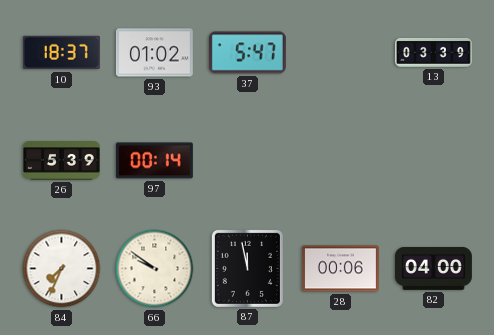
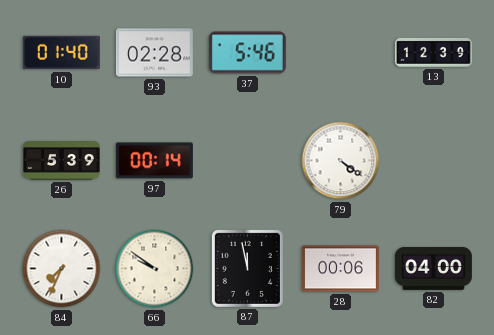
10: 18:37 -> 01:40
93: 01:02 -> 02:28
37: 5:47 -> 5:46
13: 03:39 -> 12:39
79: none -> 4:21
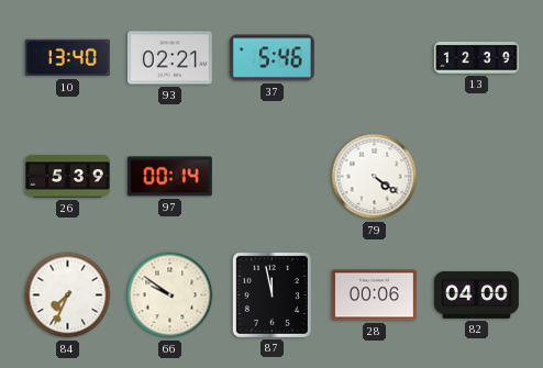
10: 01:40 -> 13:40
93: 02:28 -> 02:21
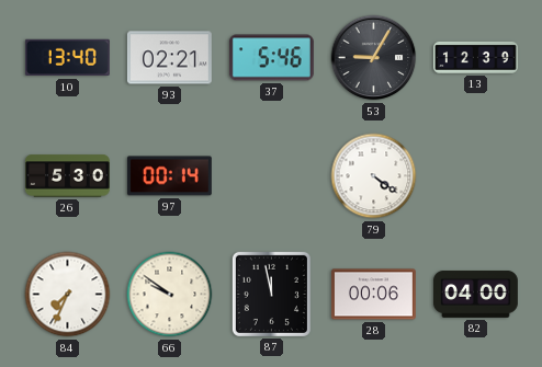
53: none -> 9:05
26: 5:39 -> 5:30
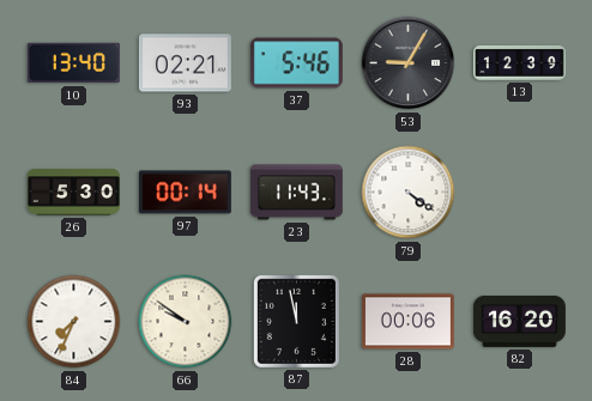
23: none -> 11:43
82: 04:00 -> 16:20
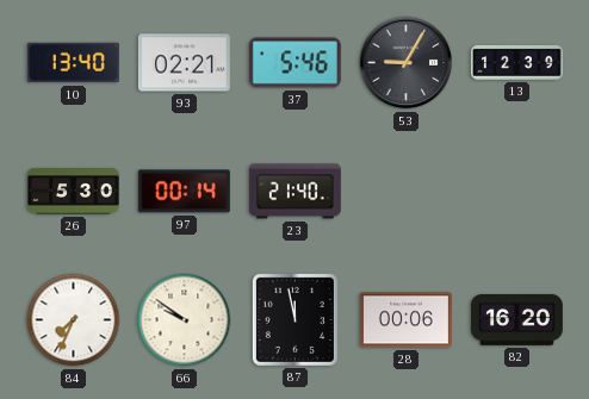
23: 11:43 -> 21:40
79: 4:21 -> none
